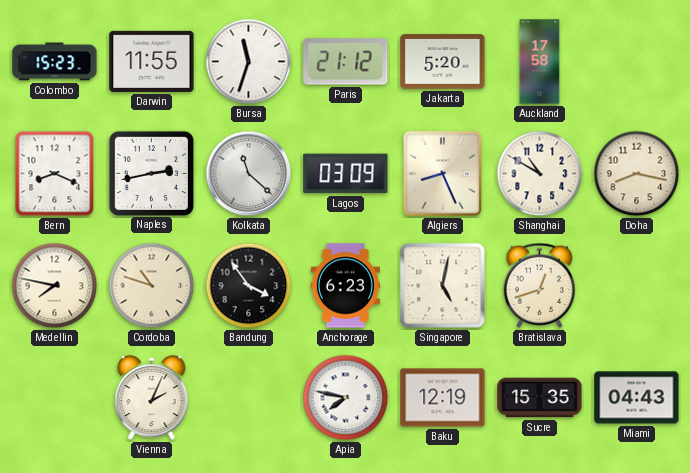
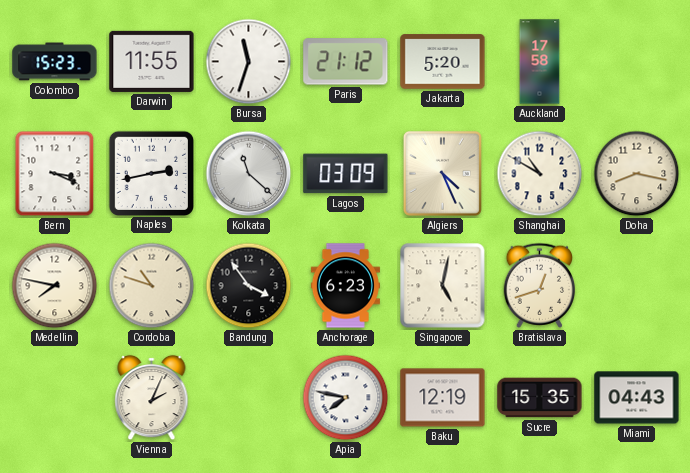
Bern: 8:19 -> 3:19
Algiers: 8:26 -> 4:26
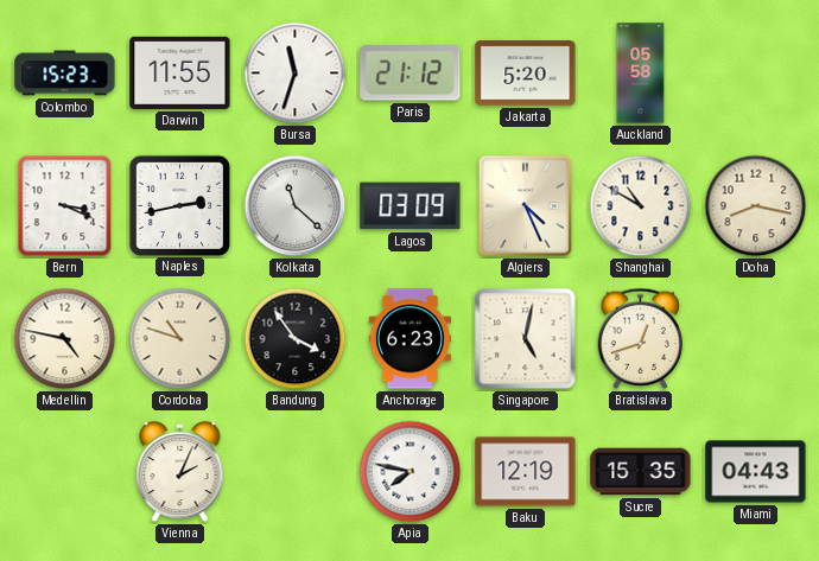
Auckland: 17:58 -> 05:58
Medellin: 7:47 -> 4:47
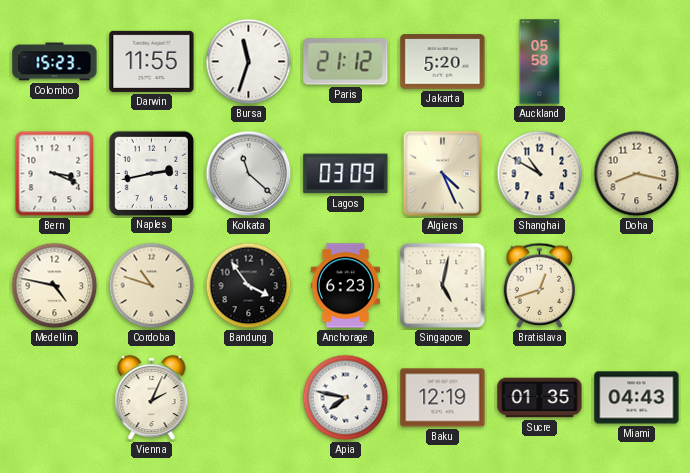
Sucre: 15:35 -> 01:35
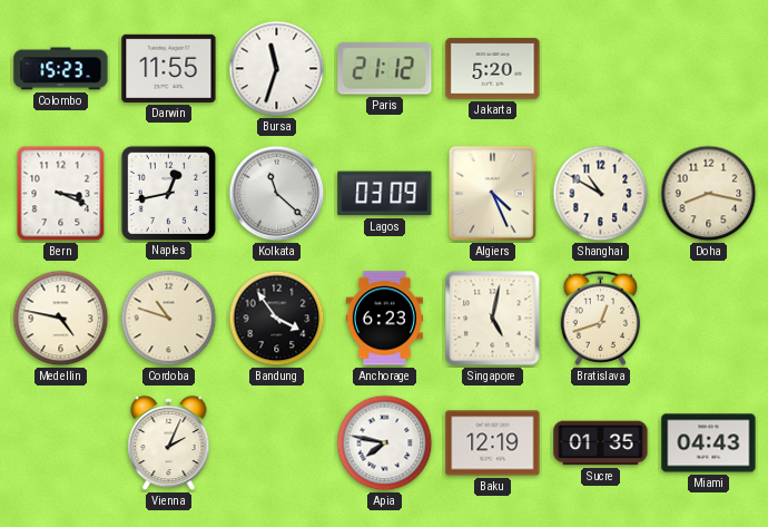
Auckland: 05:58 -> none
Naples: 2:43 -> 12:43
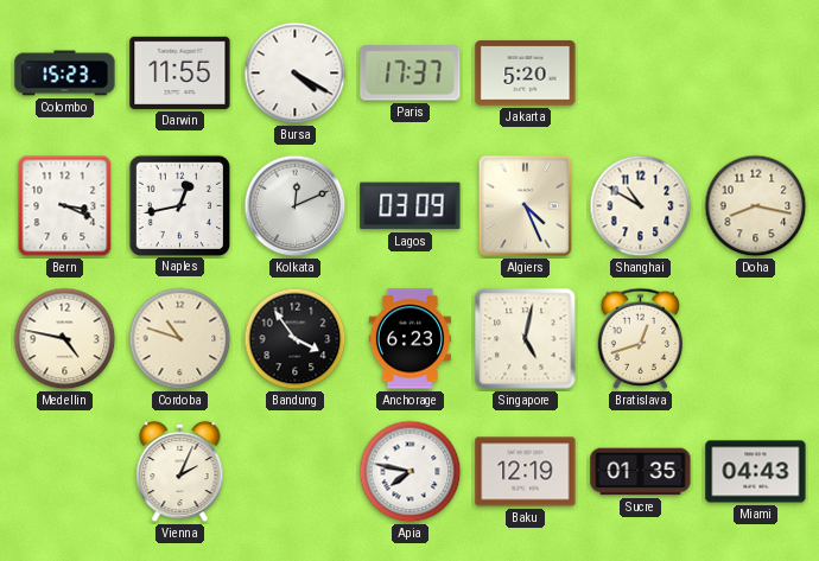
Bursa: 11:33 -> 4:20
Paris: 21:12 -> 17:37
Kolkata: 11:22 -> 12:11
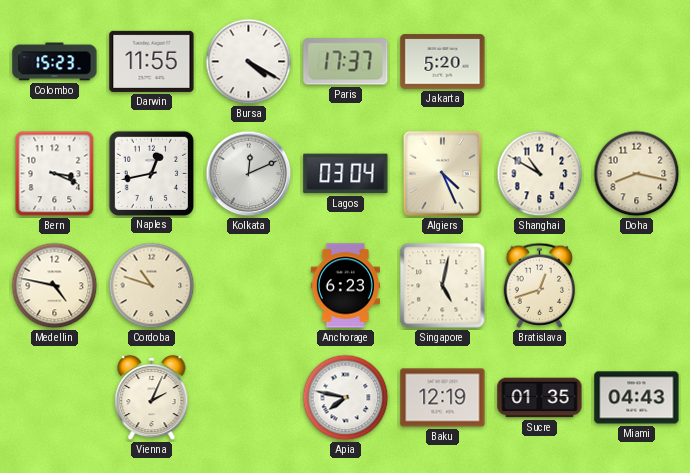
Lagos: 03:09 -> 03:04
Bandung: 3:54 -> none
